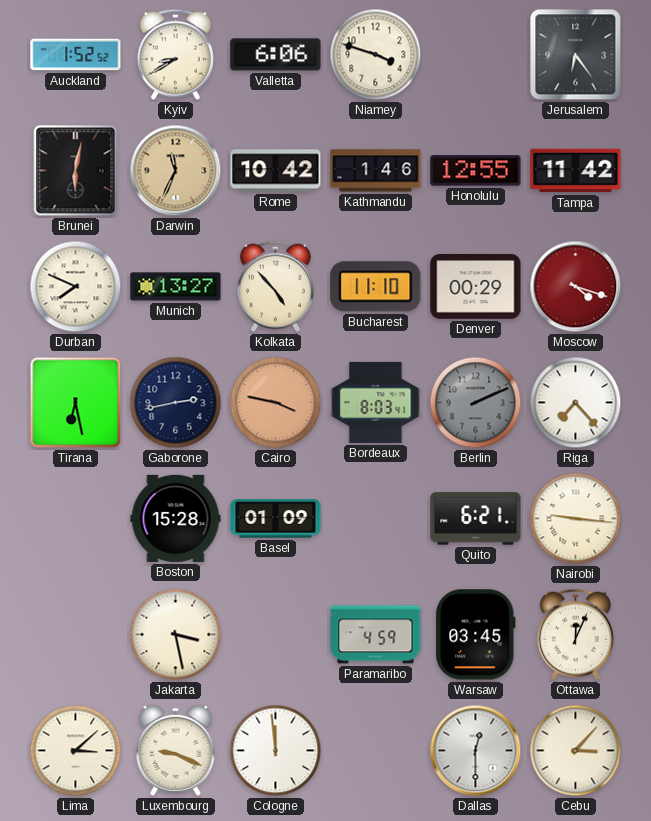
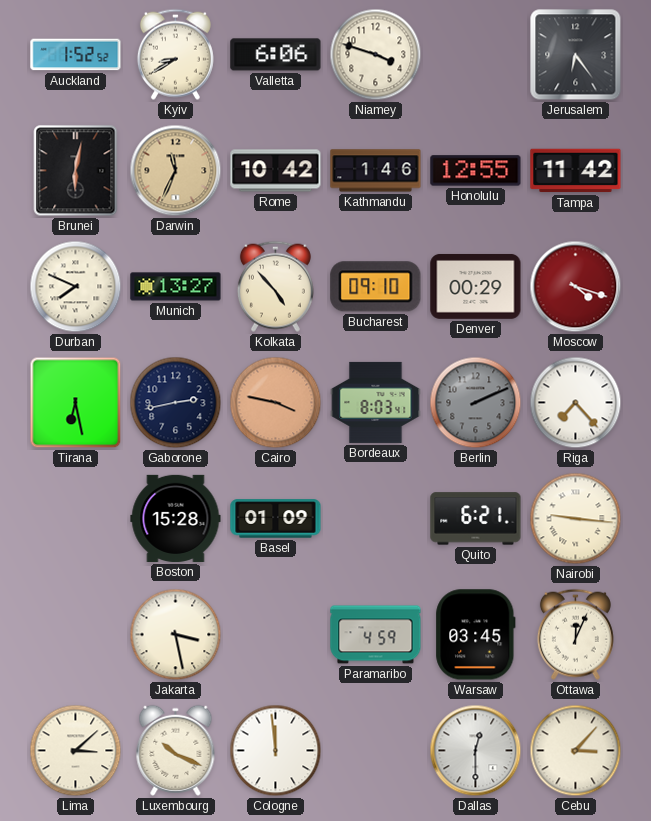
Bucharest: 11:10 -> 09:10
Luxembourg: 9:19 -> 10:19
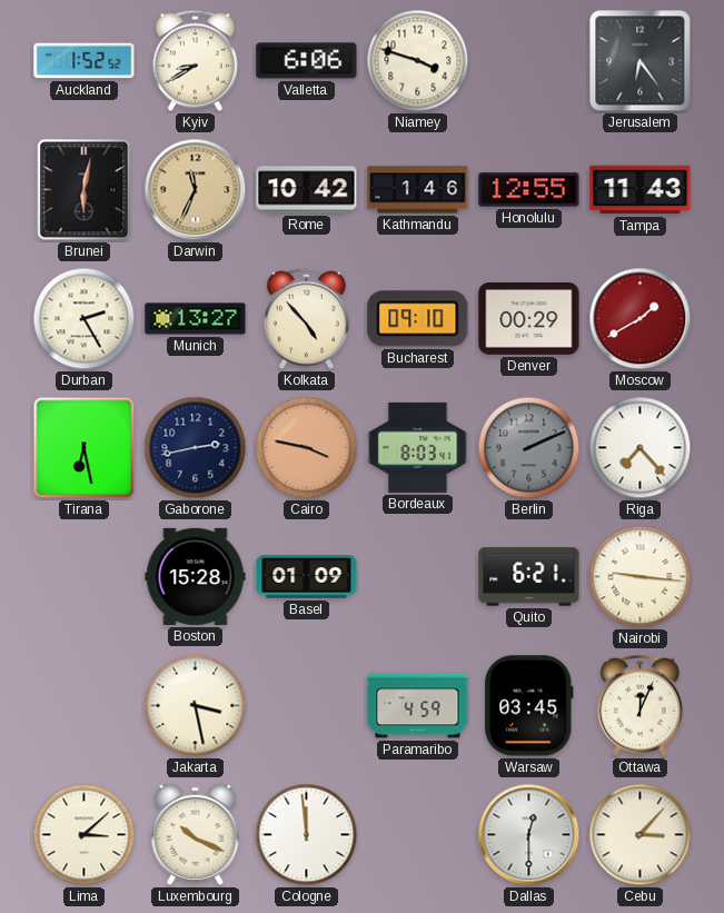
Tampa: 11:42 -> 11:43
Durban: 7:49 -> 2:25
Moscow: 4:18 -> 1:40
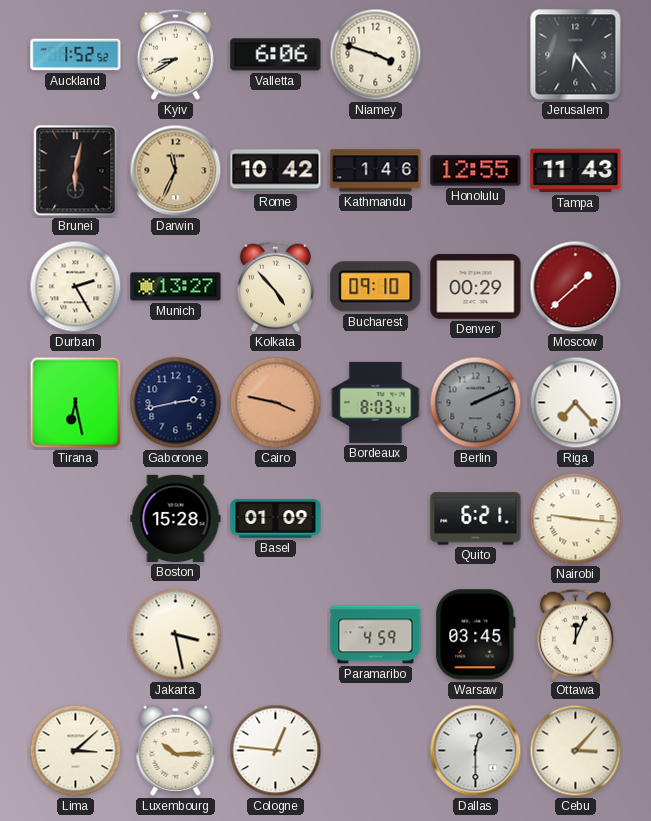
Moscow: 1:40 -> 1:38
Luxembourg: 10:19 -> 10:15
Cologne: 11:59 -> 12:46
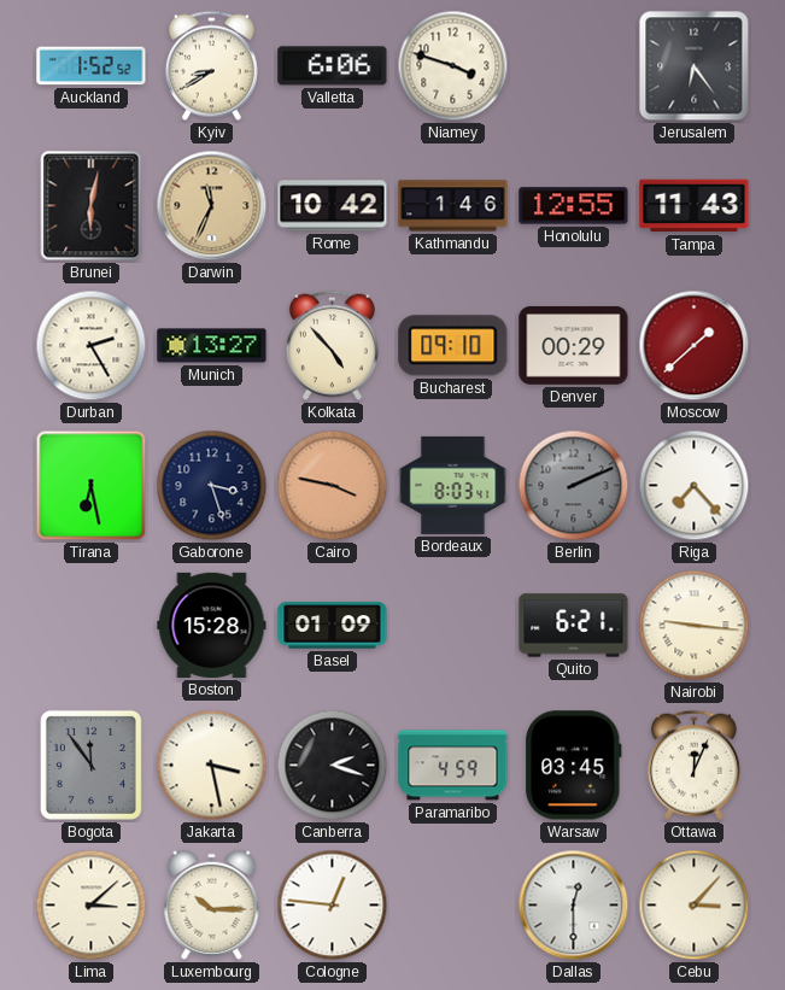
Gaborone: 2:43 -> 3:27
Bogota: none -> 11:54
Canberra: none -> 2:18
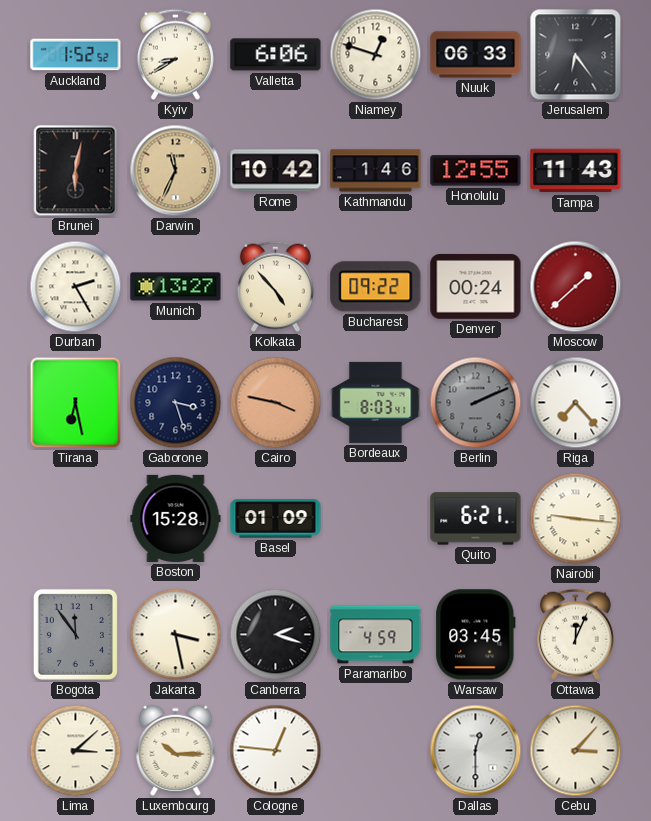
Niamey: 3:48 -> 12:48
Nuuk: none -> 06:33
Bucharest: 09:10 -> 09:22
Denver: 00:29 -> 00:24
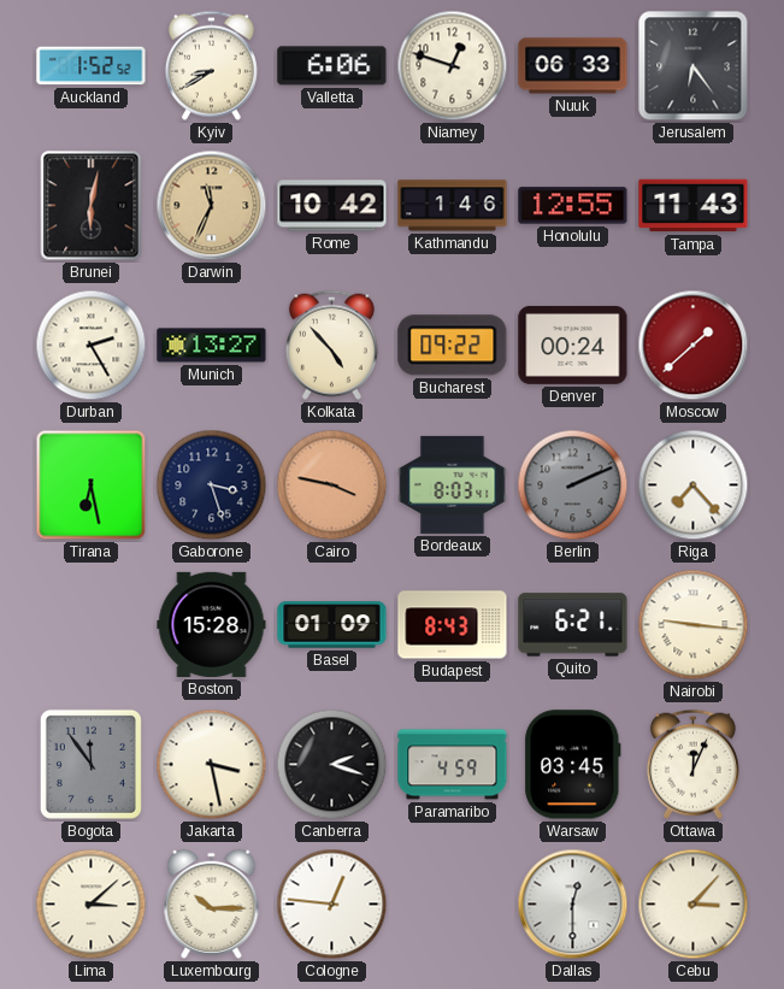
Budapest: none -> 8:43
